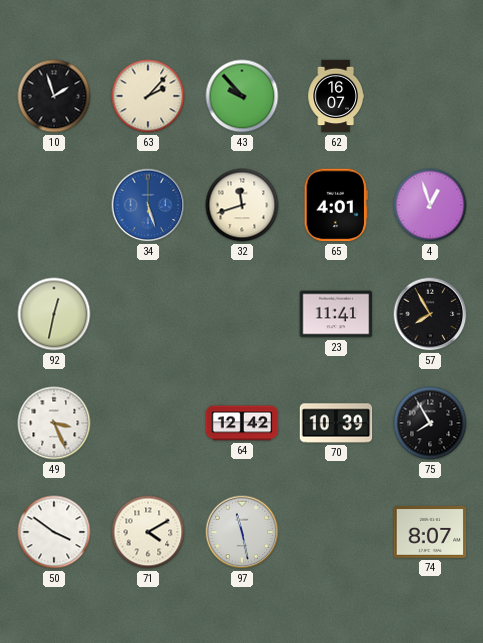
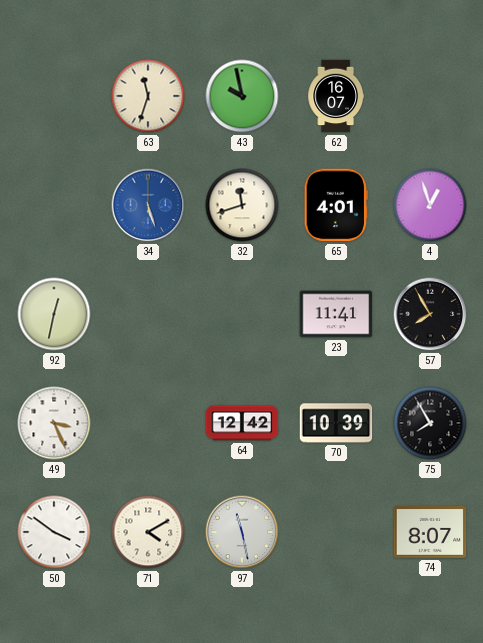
10: 1:57 -> none
63: 2:07 -> 11:33
43: 9:53 -> 9:58
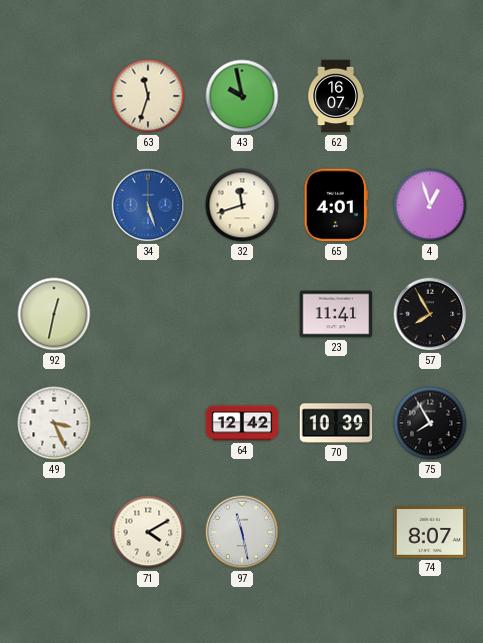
50: 3:51 -> none
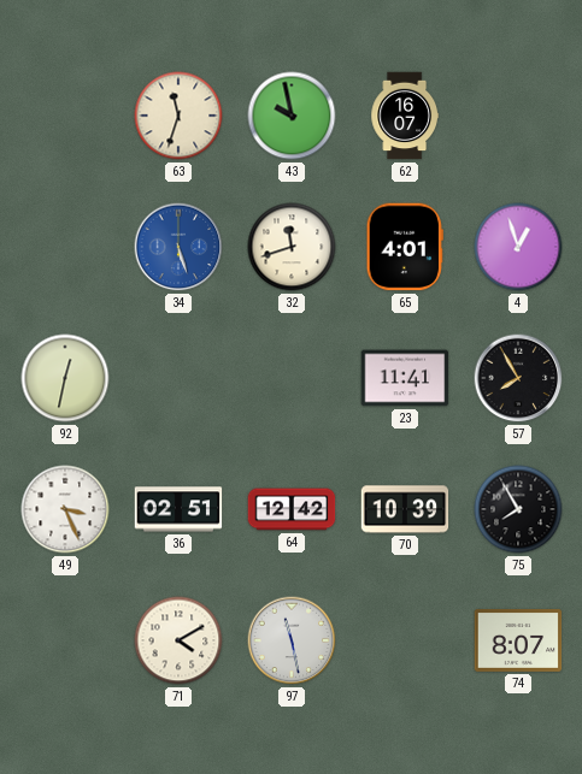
36: none -> 02:51
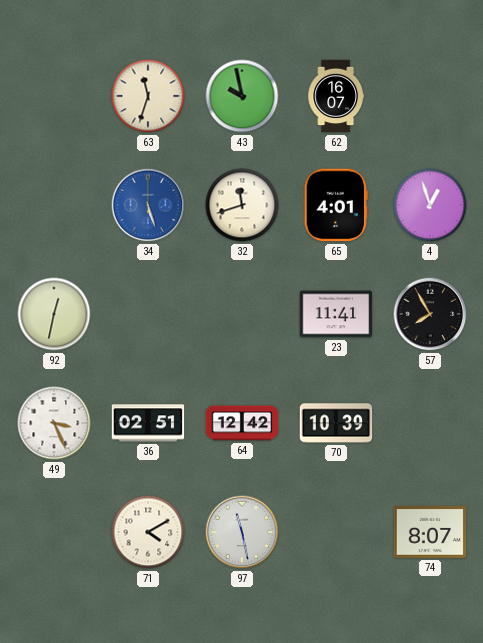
75: 7:55 -> none
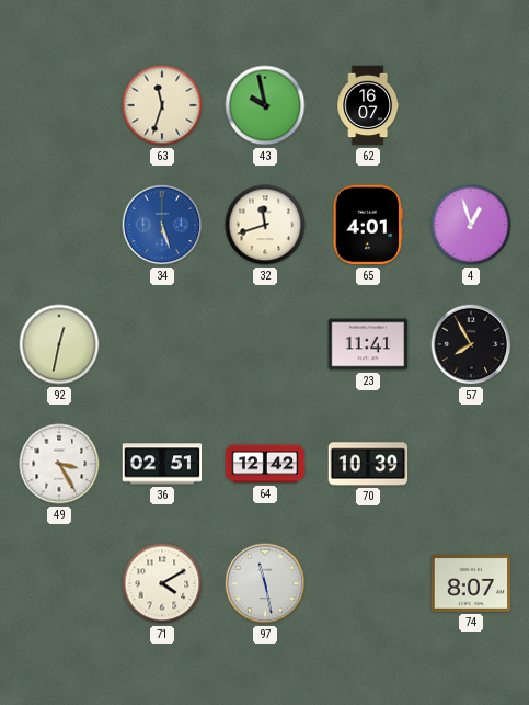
49: 3:26 -> 3:25
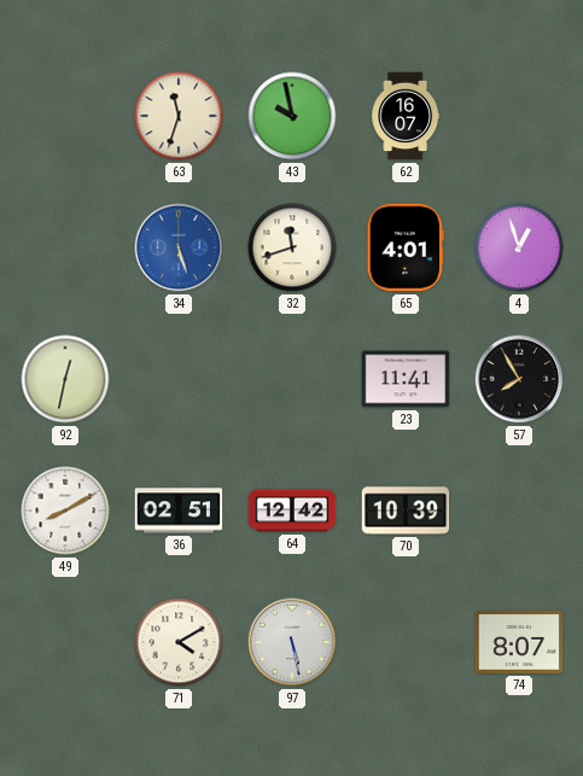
49: 3:25 -> 8:10
97: 11:28 -> 5:28
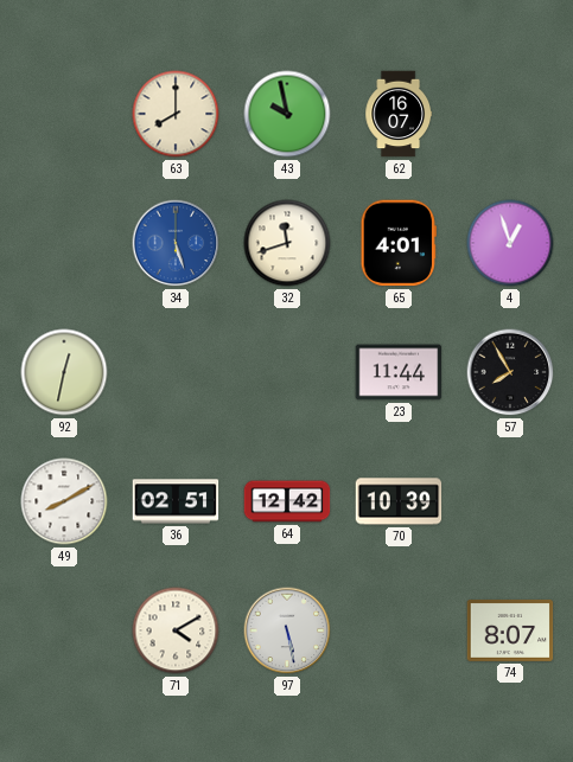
63: 11:33 -> 8:00
23: 11:41 -> 11:44
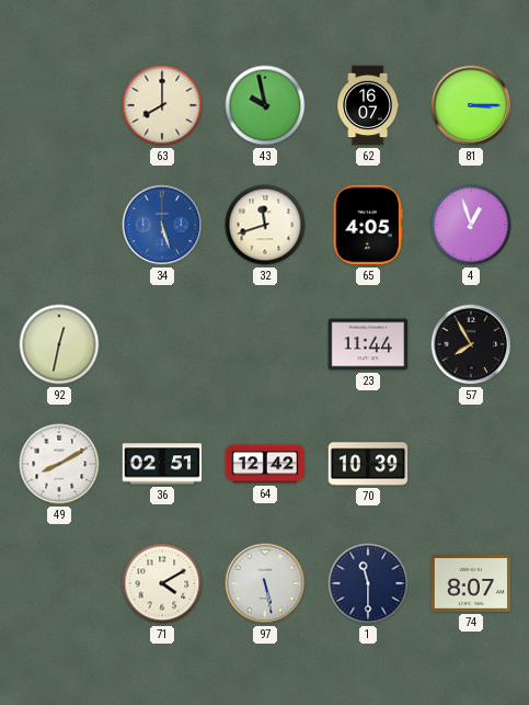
81: none -> 3:15
65: 4:01 -> 4:05
1: none -> 11:30
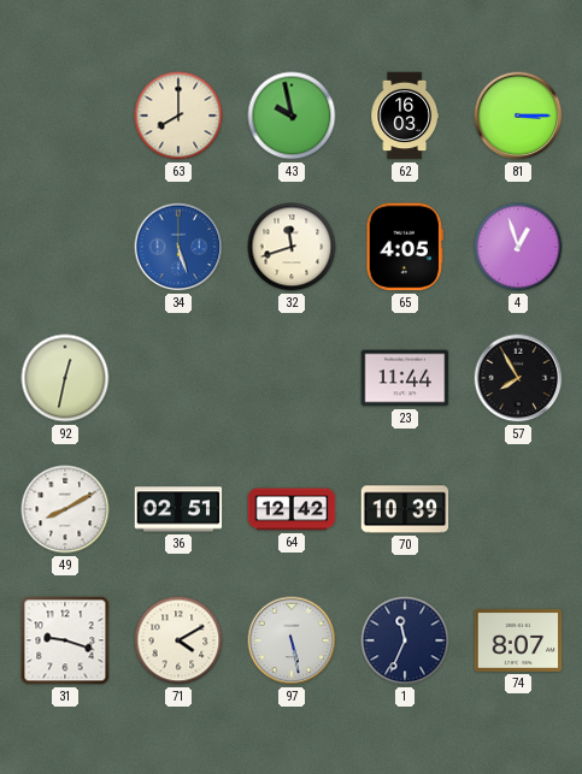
62: 16:07 -> 16:03
31: none -> 9:18
1: 11:30 -> 11:34
